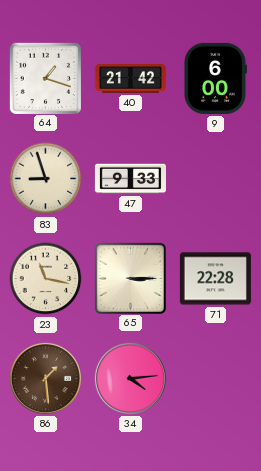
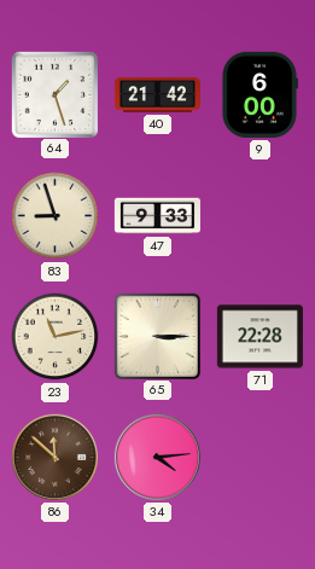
64: 1:18 -> 1:27
23: 11:17 -> 11:13
86: 1:29 -> 11:52
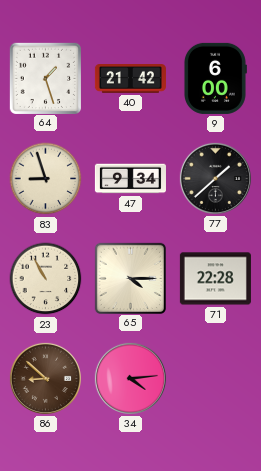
47: 9:33 -> 9:34
77: none -> 1:38
23: 11:13 -> 10:55
65: 3:15 -> 4:15
86: 11:52 -> 8:52
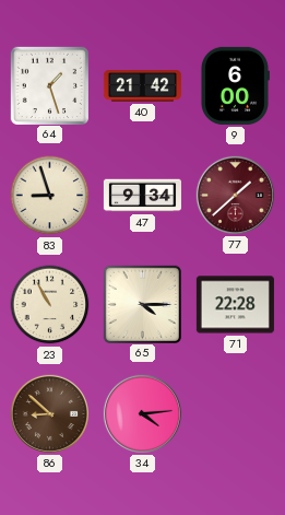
77 dial: black -> burgundy
